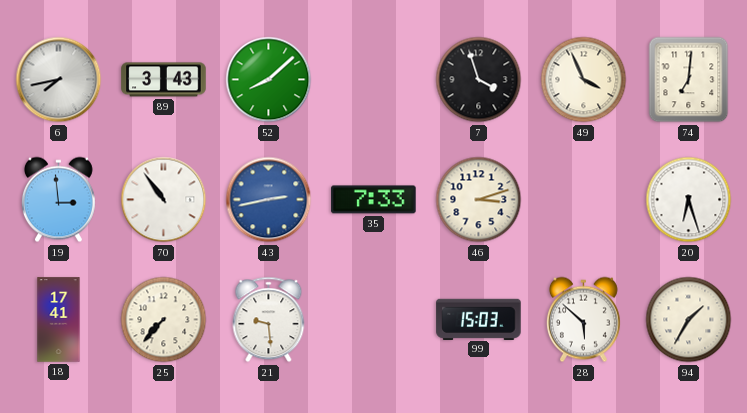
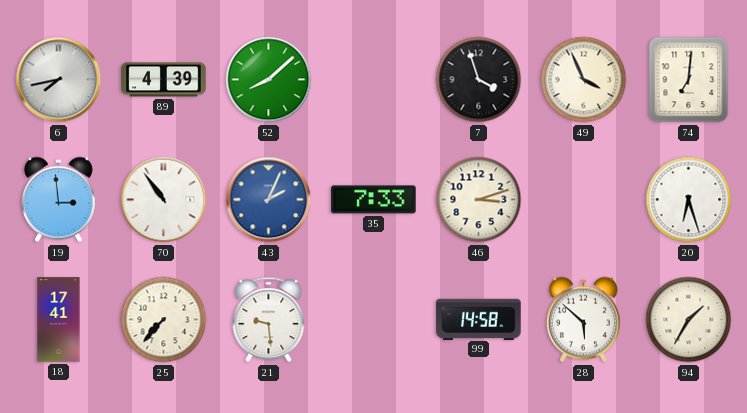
89: 3:43 -> 4:39
43: 2:43 -> 2:04
99: 15:03 -> 14:58
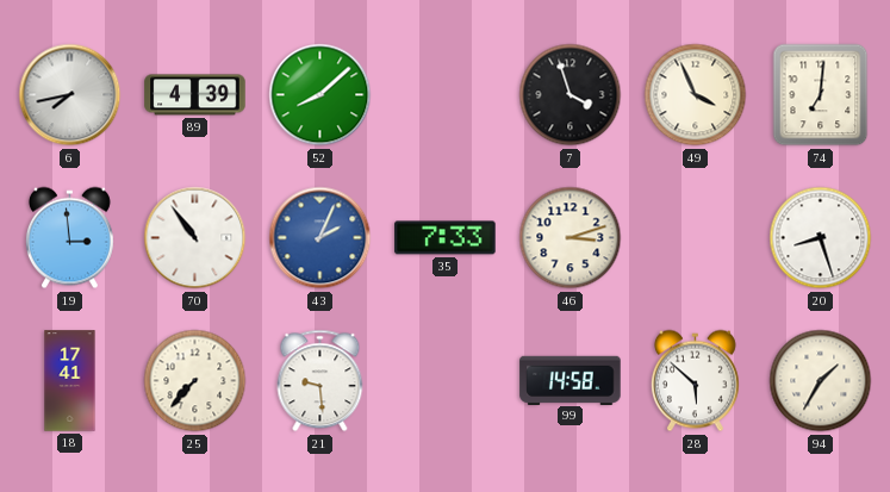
20: 6:27 -> 8:27
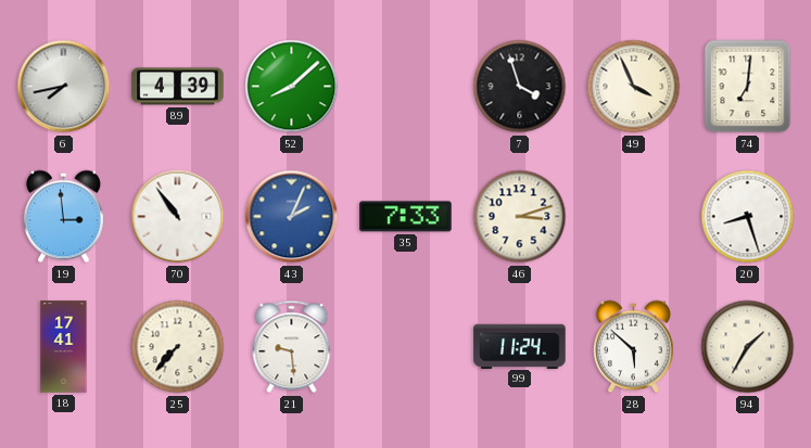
99: 14:58 -> 11:24
